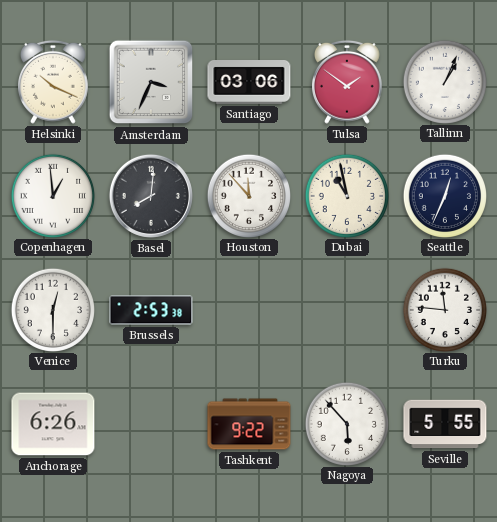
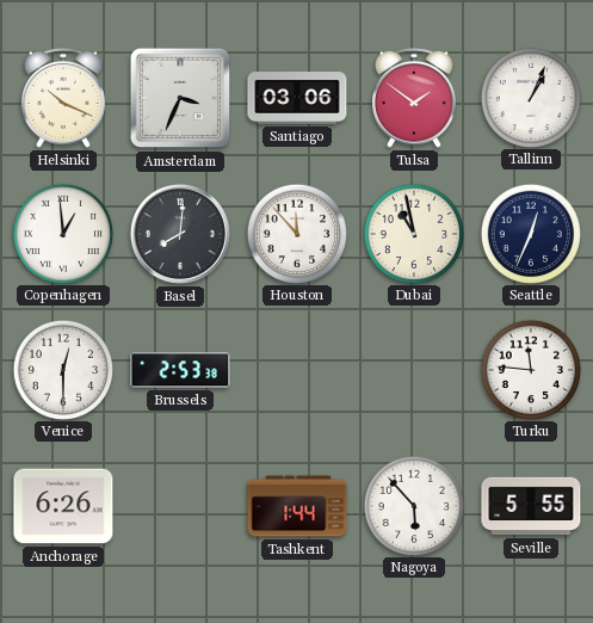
Tashkent: 9:22 -> 1:44
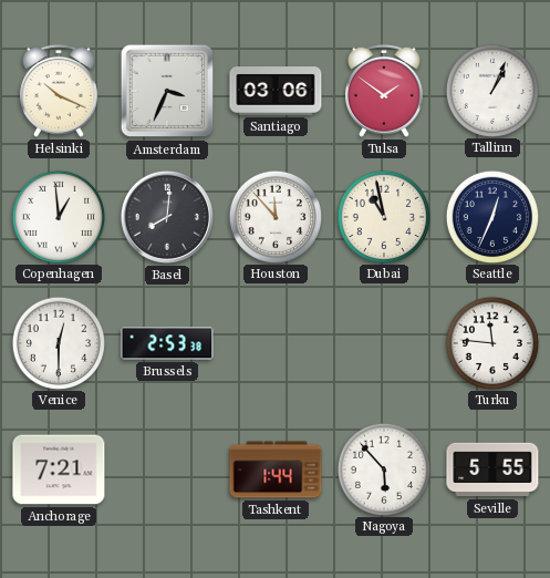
Anchorage: 6:26 -> 7:21
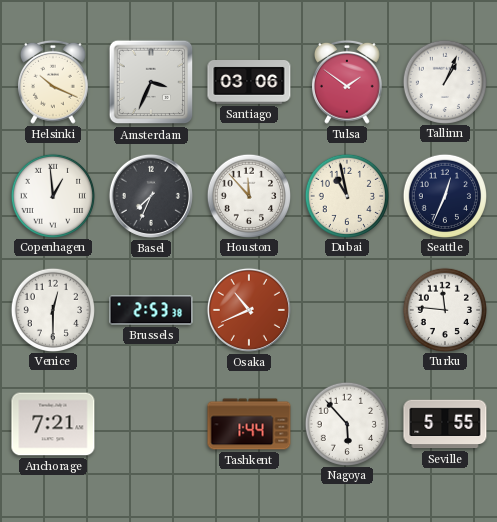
Basel: 8:01 -> 7:34
Osaka: none -> 10:41
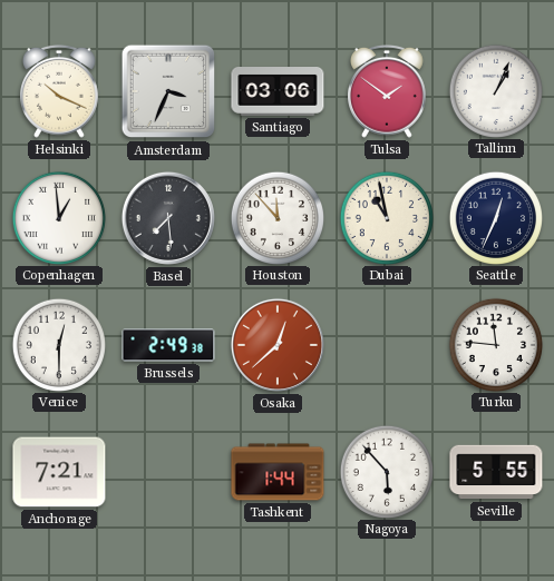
Basel: 7:34 -> 7:29
Brussels: 2:53 -> 2:49
Osaka: 10:41 -> 12:38
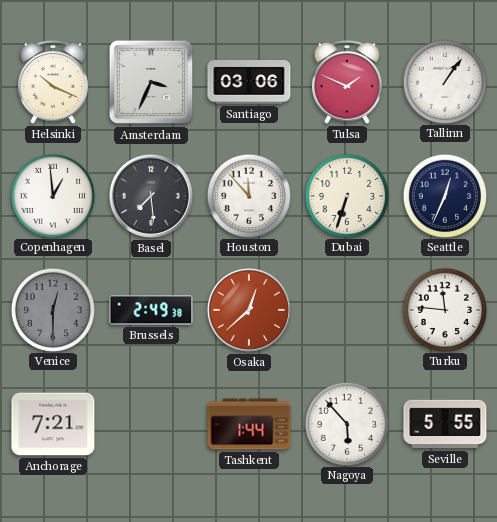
Tulsa: 1:51 -> 1:49
Tallinn: 1:04 -> 1:06
Dubai: 10:58 -> 6:33
Venice dial: white -> grey
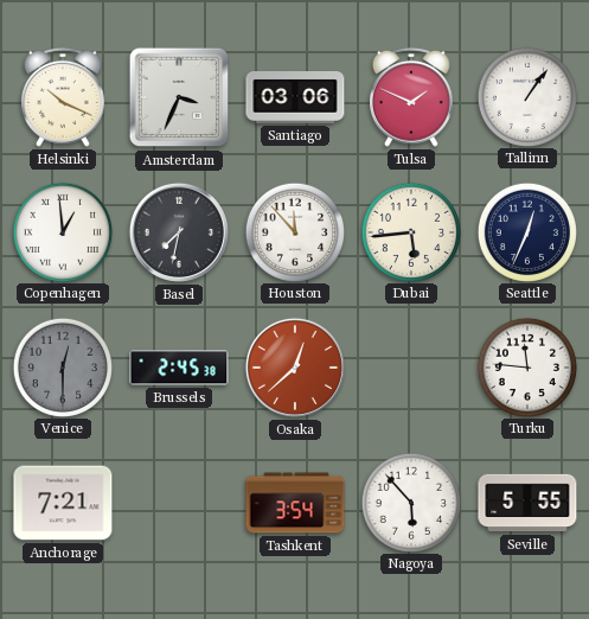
Basel: 7:29 -> 7:32
Dubai: 6:33 -> 5:44
Brussels: 2:49 -> 2:45
Tashkent: 1:44 -> 3:54
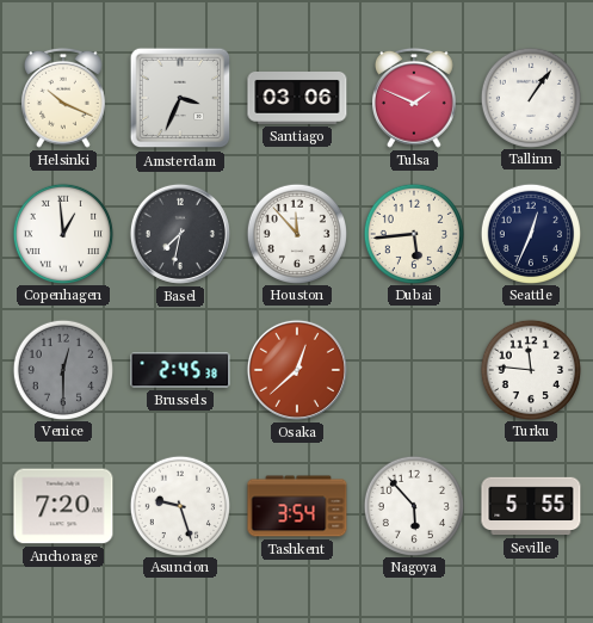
Anchorage: 7:21 -> 7:20
Asuncion: none -> 9:27
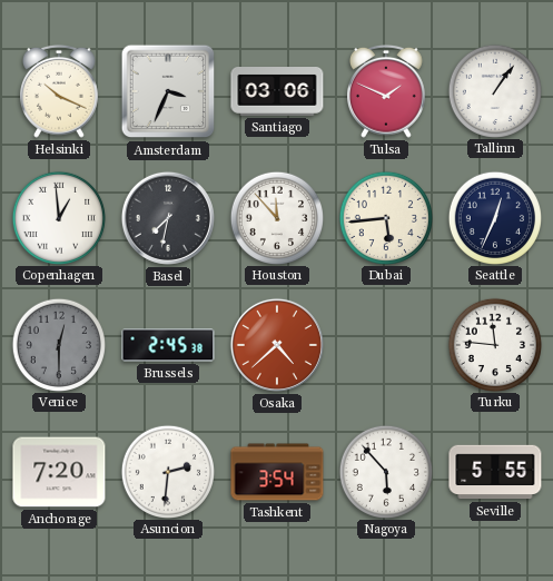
Osaka: 12:38 -> 4:38
Asuncion: 9:27 -> 2:31
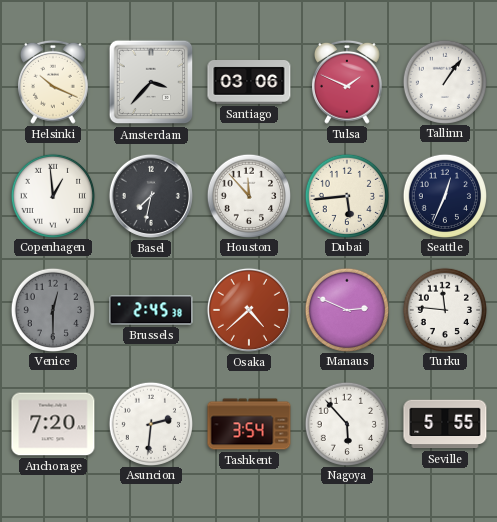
Amsterdam: 3:34 -> 3:37
Manaus: none -> 2:49
